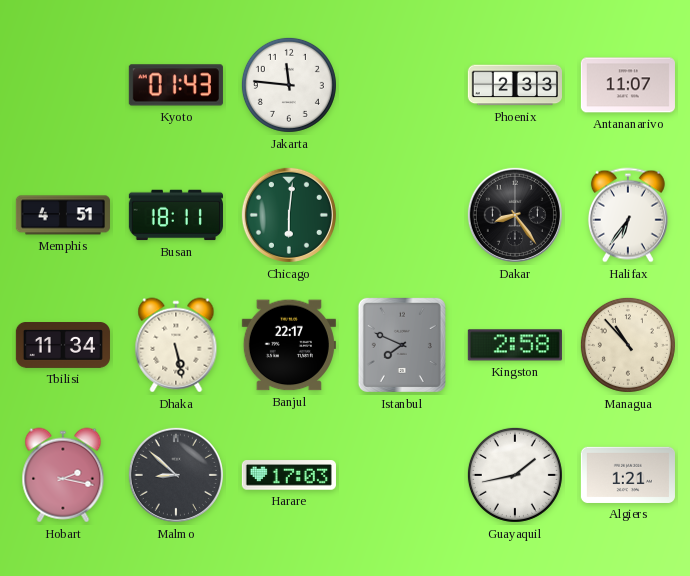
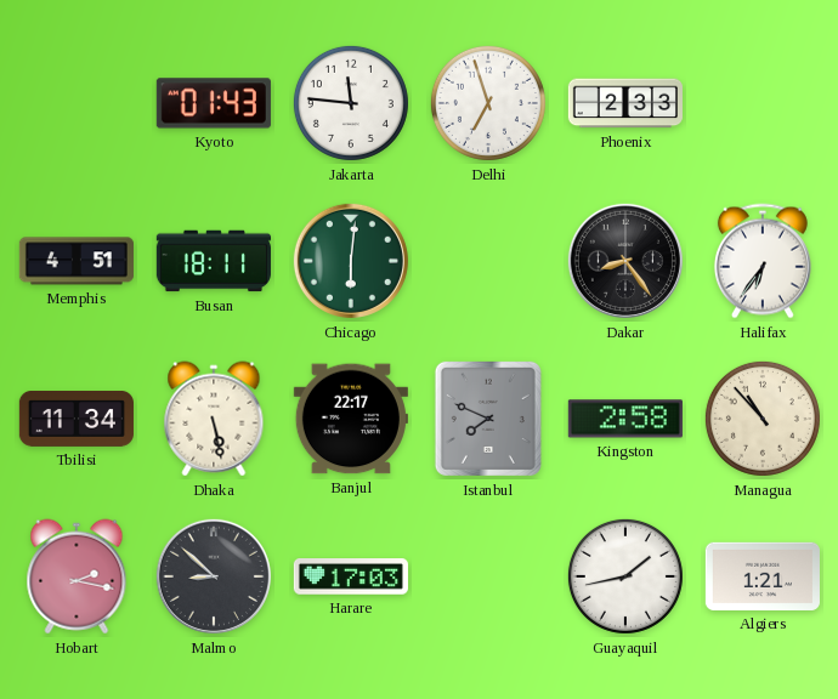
Delhi: none -> 6:57
Antananarivo: 11:07 -> none
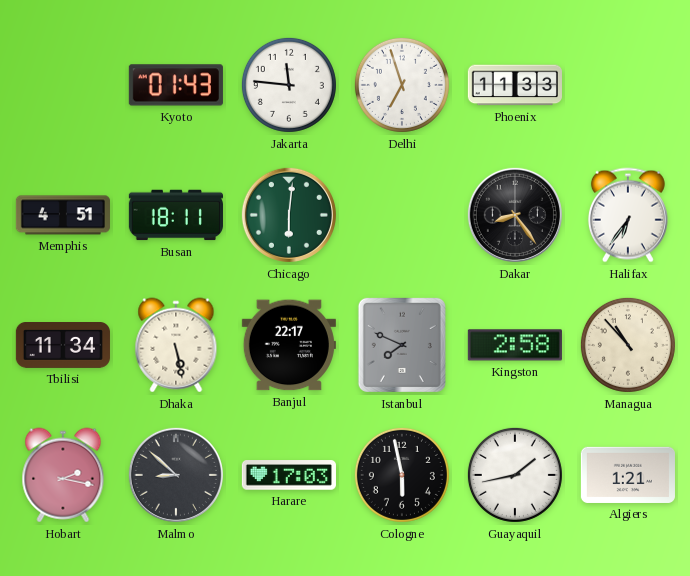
Phoenix: 2:33 -> 11:33
Cologne: none -> 5:58
